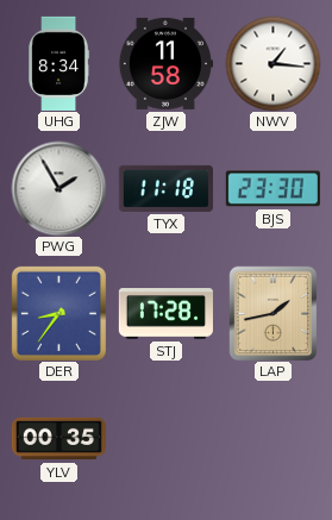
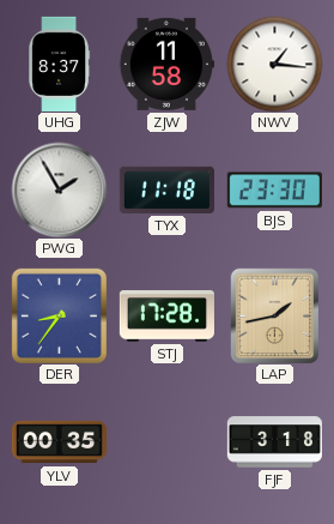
UHG: 8:34 -> 8:37
FJF: none -> 3:18
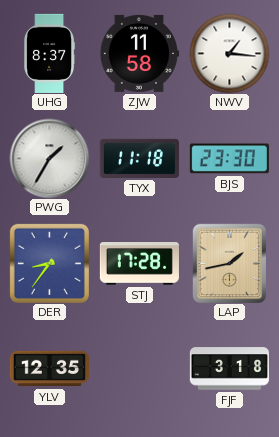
PWG: 1:55 -> 1:35
YLV: 00:35 -> 12:35
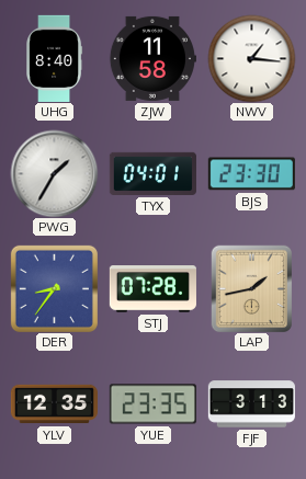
UHG: 8:37 -> 8:40
TYX: 11:18 -> 04:01
STJ: 17:28 -> 07:28
YUE: none -> 23:35
FJF: 3:18 -> 3:13
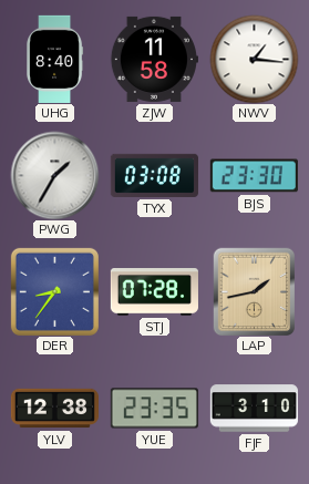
TYX: 04:01 -> 03:08
YLV: 12:35 -> 12:38
FJF: 3:13 -> 3:10
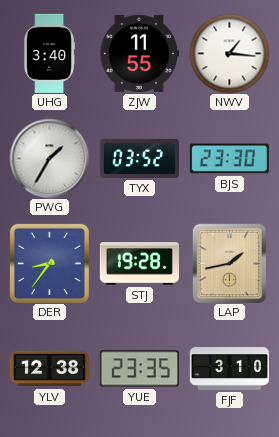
UHG: 8:40 -> 3:40
ZJW: 11:58 -> 11:55
TYX: 03:08 -> 03:52
STJ: 07:28 -> 19:28
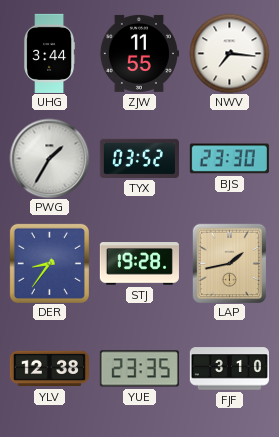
UHG: 3:40 -> 3:44
NWV: 1:16 -> 7:16
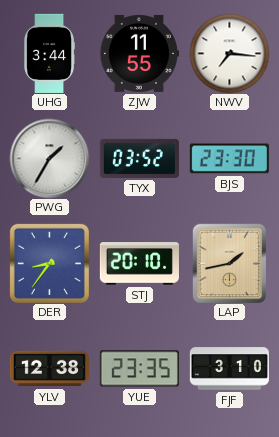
STJ: 19:28 -> 20:10
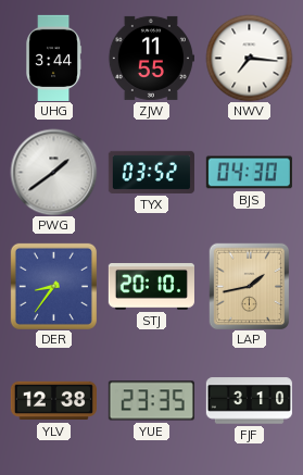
PWG: 1:35 -> 1:39
BJS: 23:30 -> 04:30
